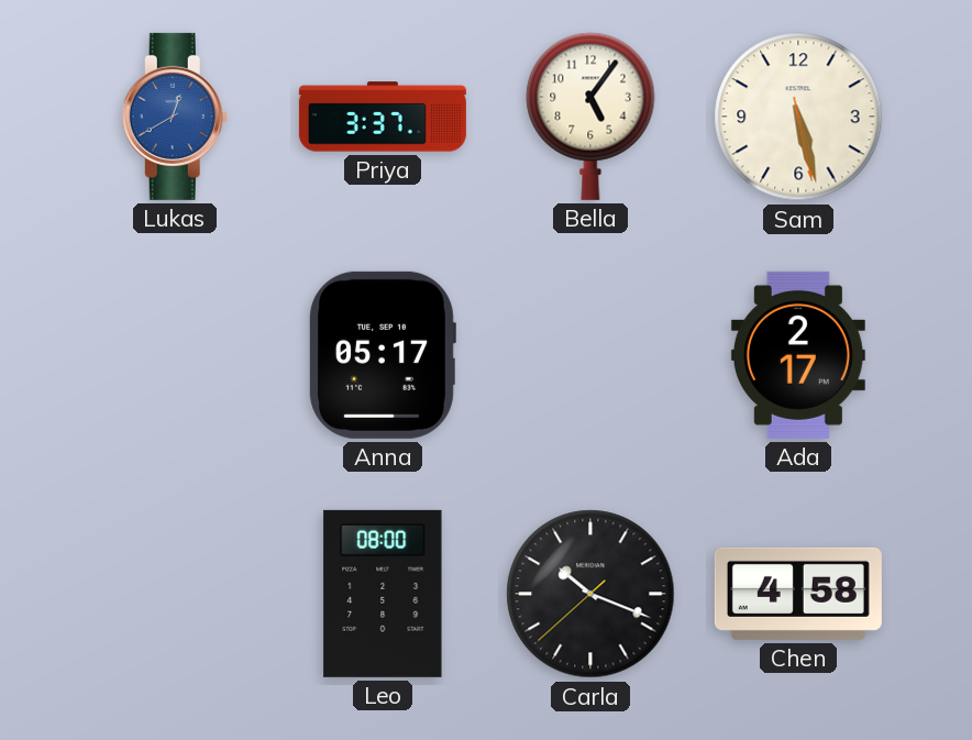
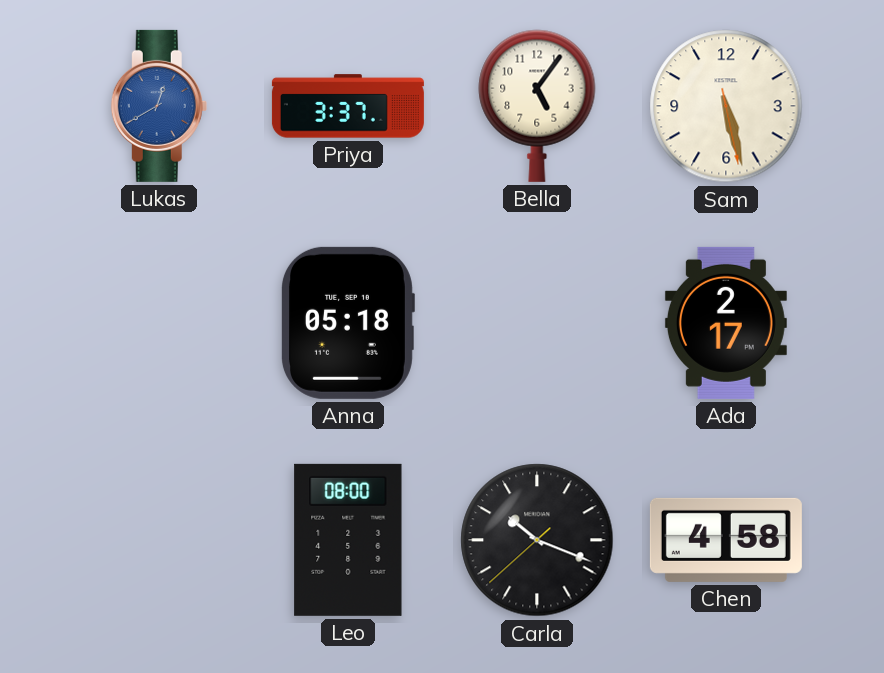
Anna: 05:17 -> 05:18
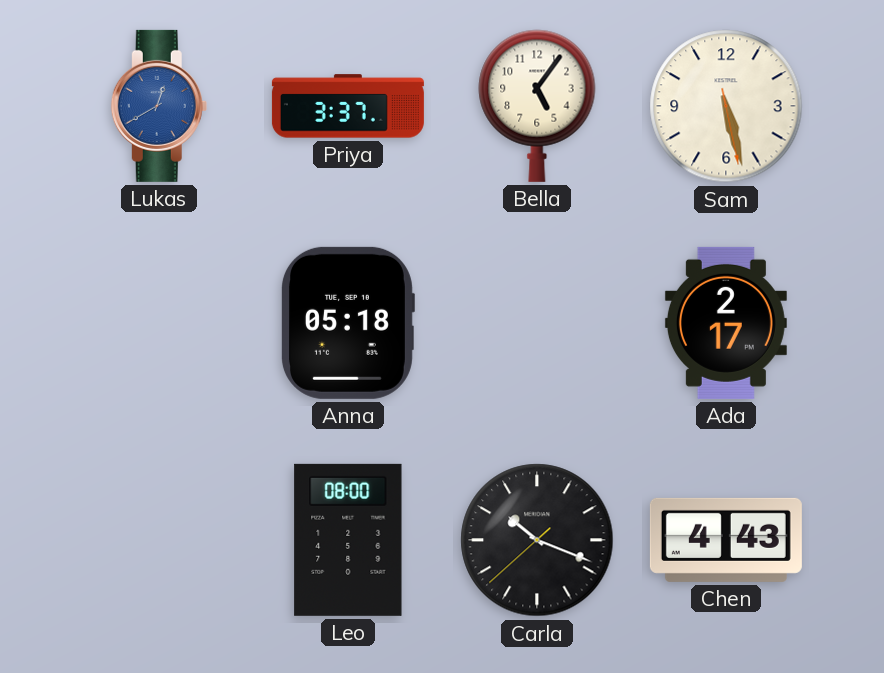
Chen: 4:58 -> 4:43
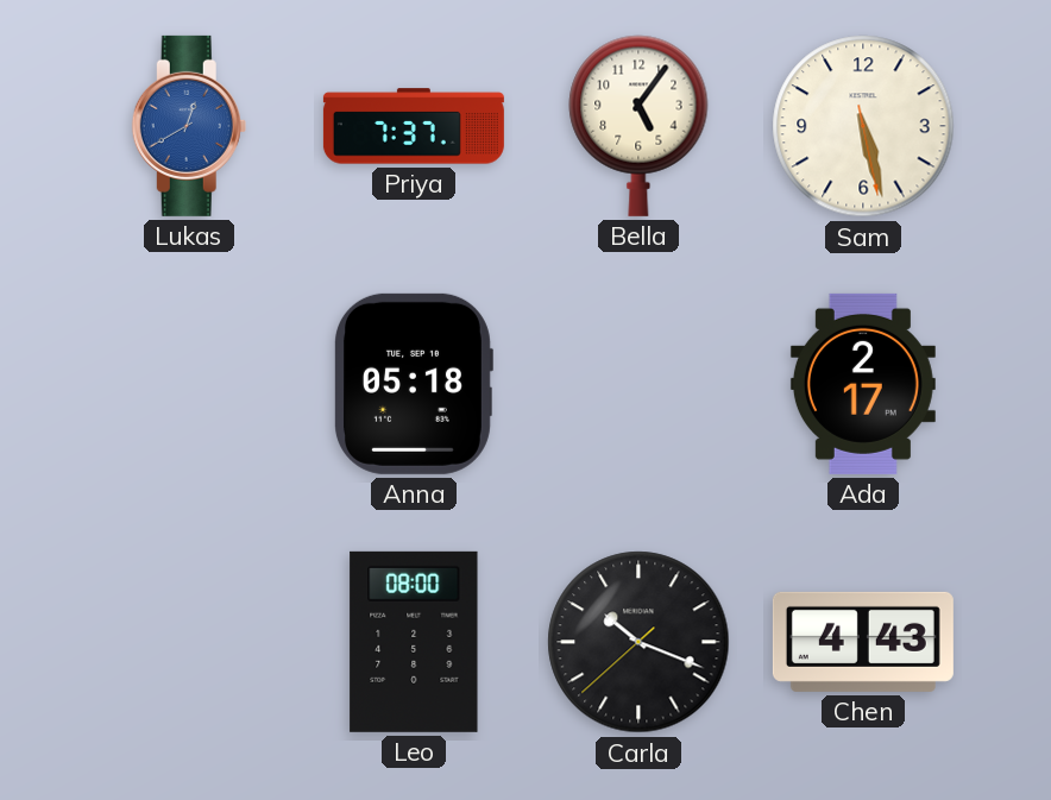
Priya: 3:37 -> 7:37
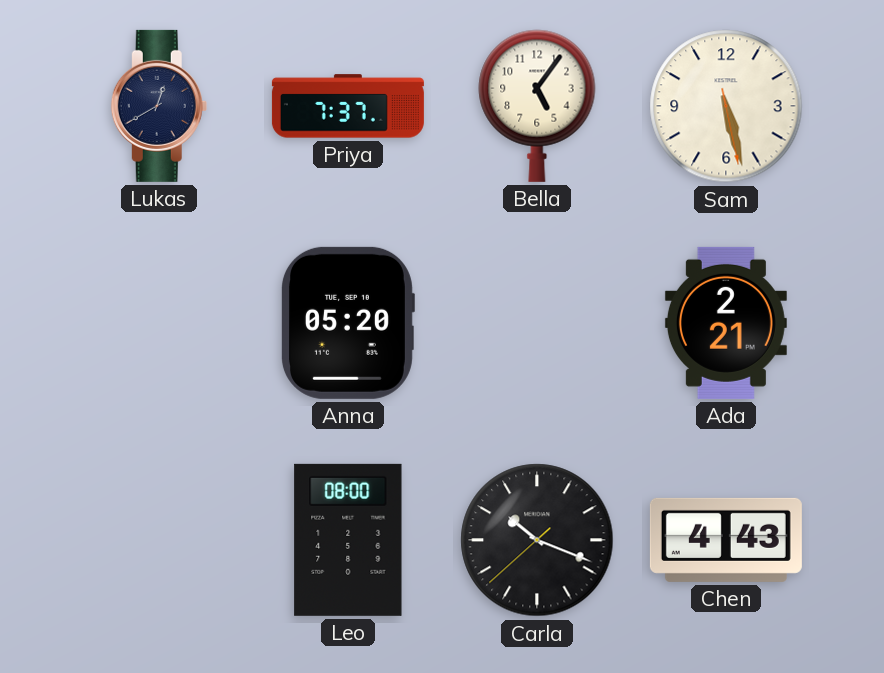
Lukas dial: blue -> navy
Anna: 05:18 -> 05:20
Ada: 2:17 -> 2:21
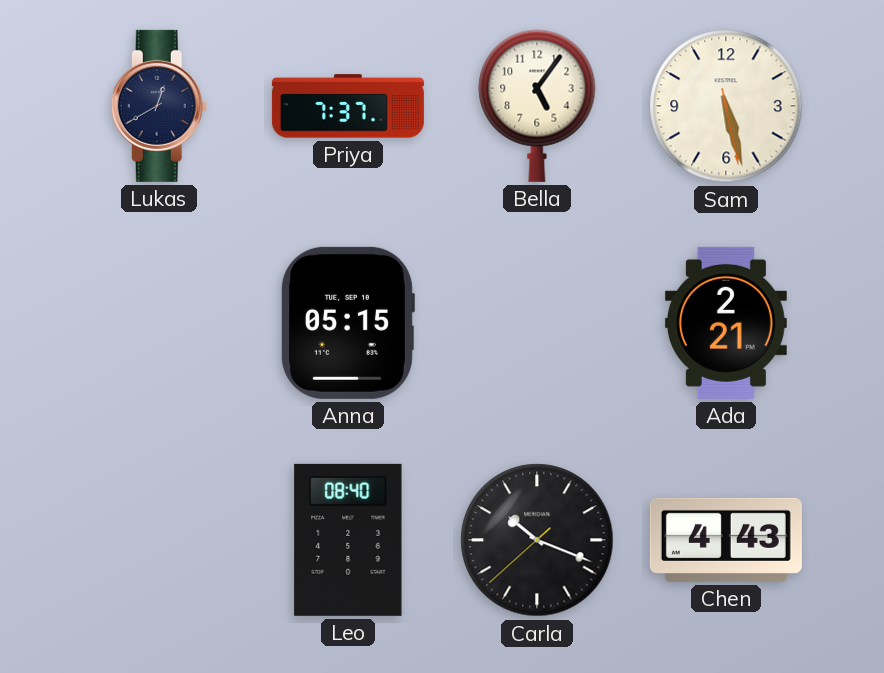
Anna: 05:20 -> 05:15
Leo: 08:00 -> 08:40
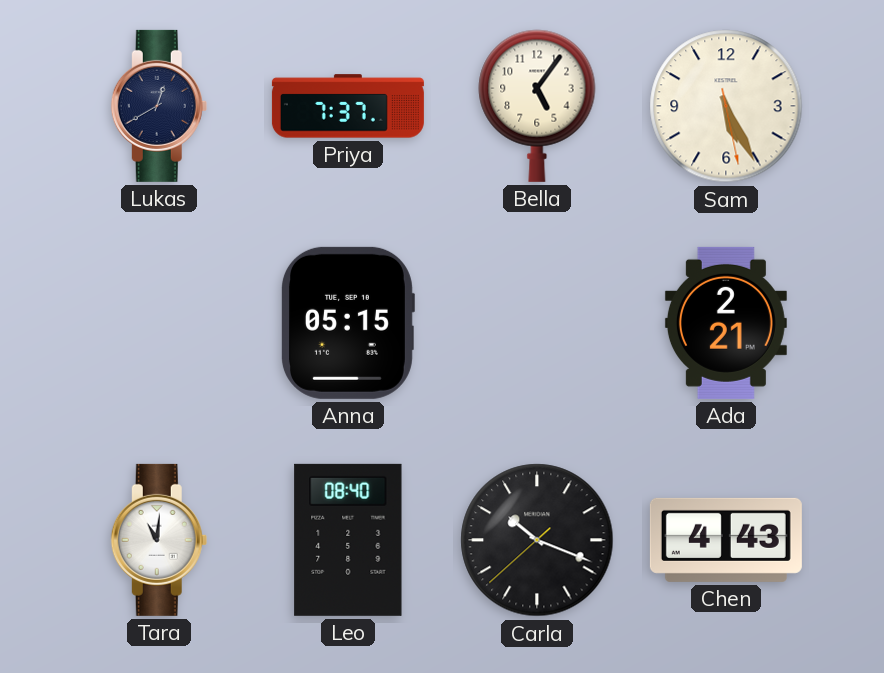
Sam: 5:27 -> 5:25
Tara: none -> 11:01
